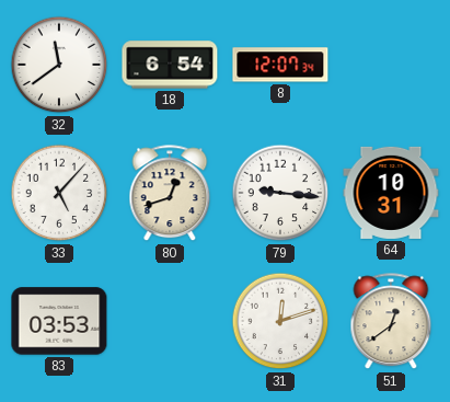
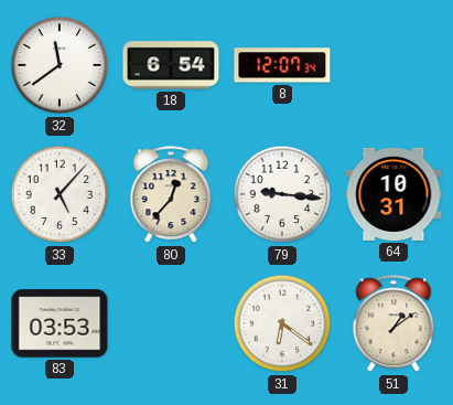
80: 12:42 -> 12:37
31: 12:12 -> 6:21
51: 12:39 -> 1:09
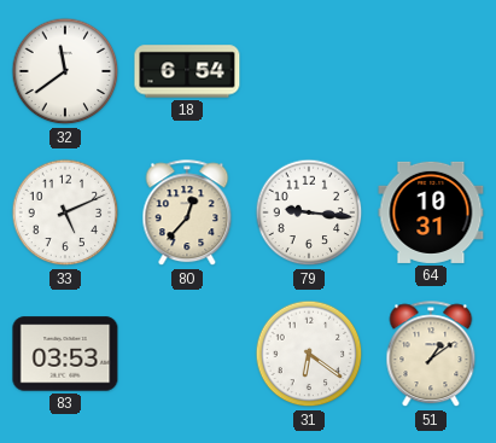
8: 12:07 -> none
33: 5:07 -> 5:11
